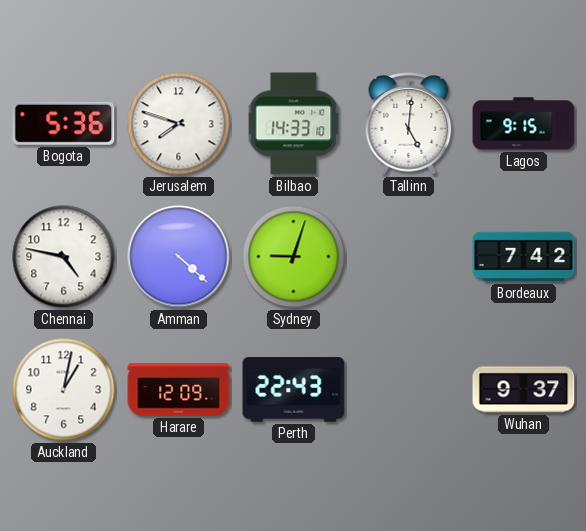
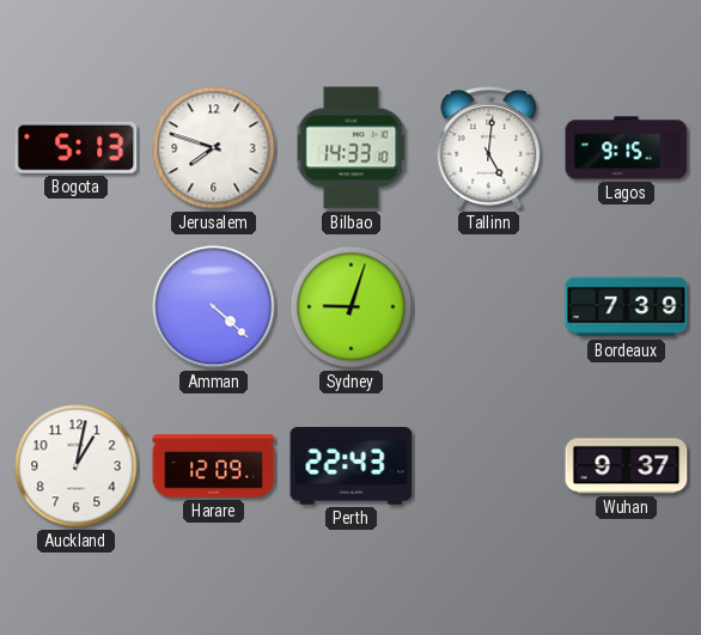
Bogota: 5:36 -> 5:13
Chennai: 4:47 -> none
Bordeaux: 7:42 -> 7:39
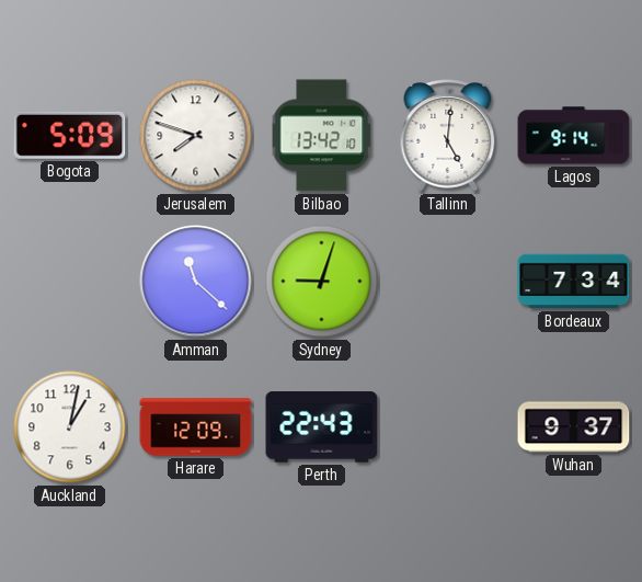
Bogota: 5:13 -> 5:09
Bilbao: 14:33 -> 13:42
Lagos: 9:15 -> 9:14
Amman: 4:22 -> 11:22
Bordeaux: 7:39 -> 7:34
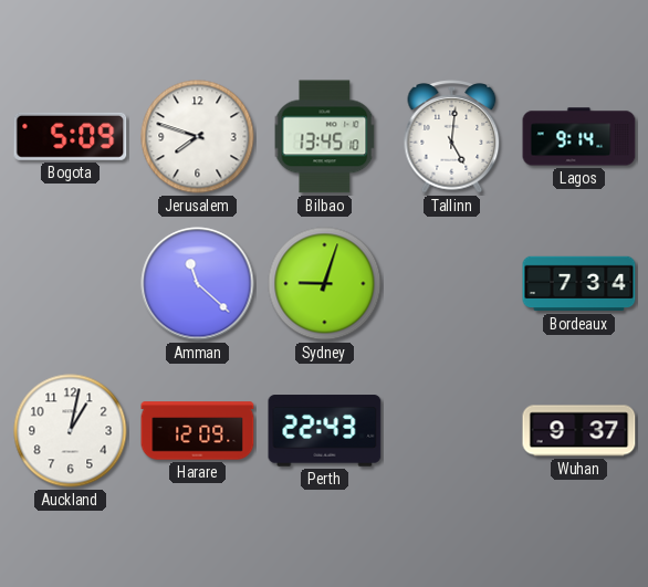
Bilbao: 13:42 -> 13:45
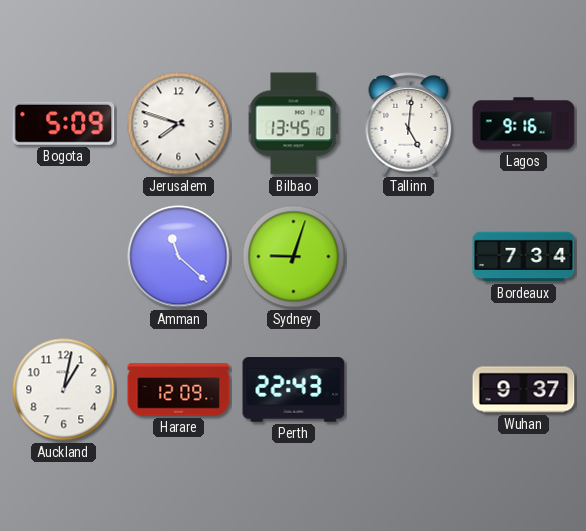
Lagos: 9:14 -> 9:16
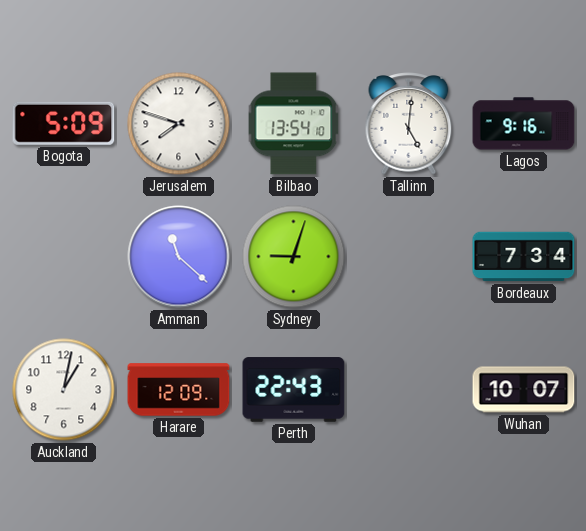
Bilbao: 13:45 -> 13:54
Wuhan: 9:37 -> 10:07
